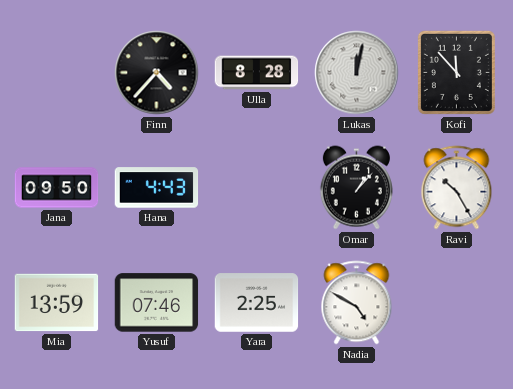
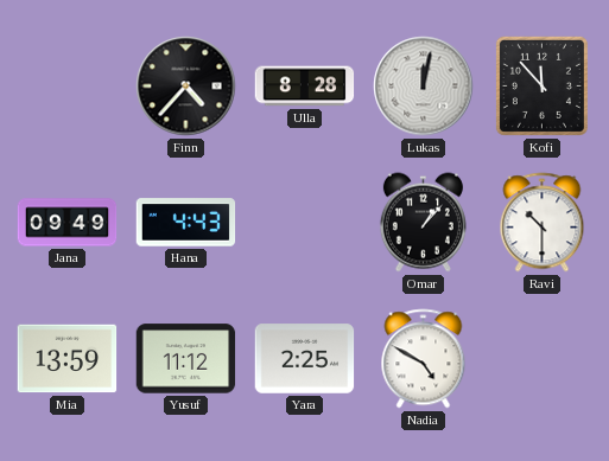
Jana: 09:50 -> 09:49
Ravi: 10:25 -> 10:30
Yusuf: 07:46 -> 11:12
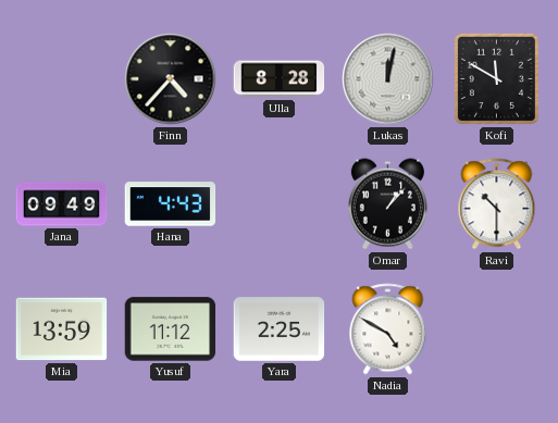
Kofi: 11:53 -> 11:50
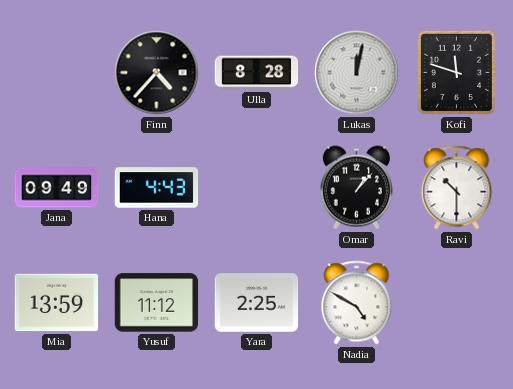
Kofi: 11:50 -> 11:48
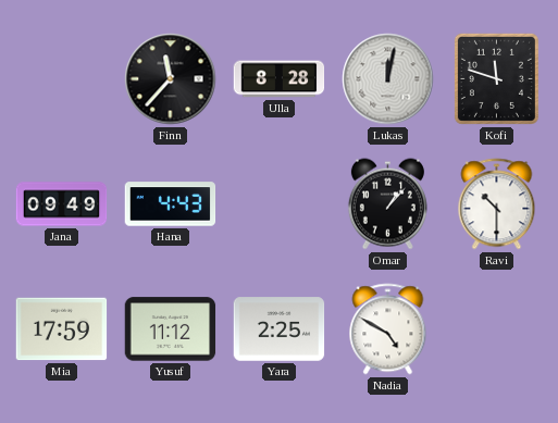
Finn: 4:37 -> 11:37
Mia: 13:59 -> 17:59
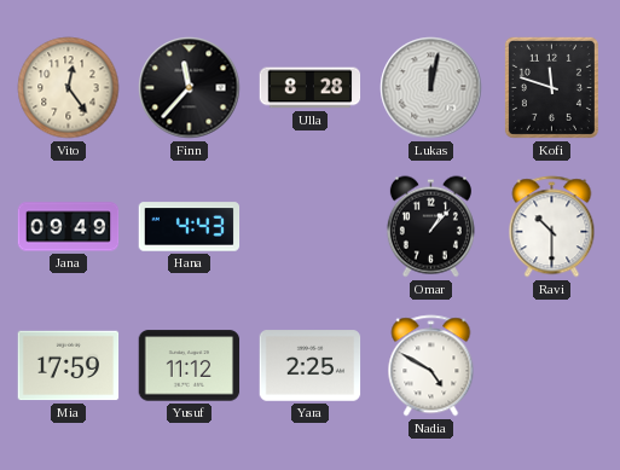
Vito: none -> 12:24
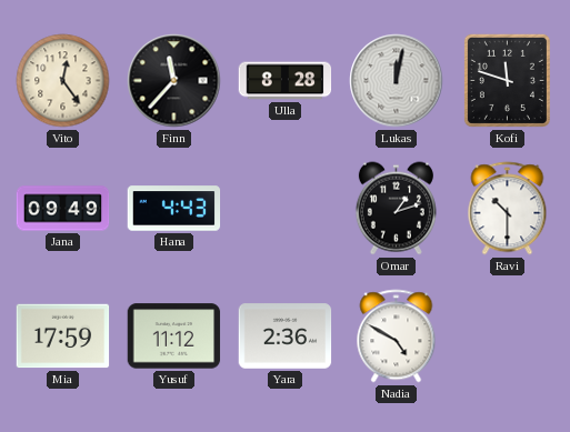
Omar: 1:07 -> 1:12
Yara: 2:25 -> 2:36
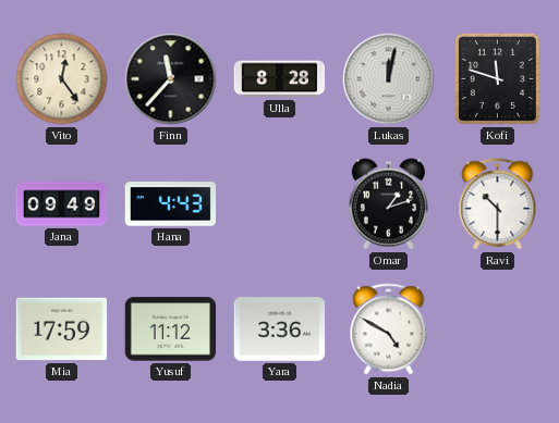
Yara: 2:36 -> 3:36
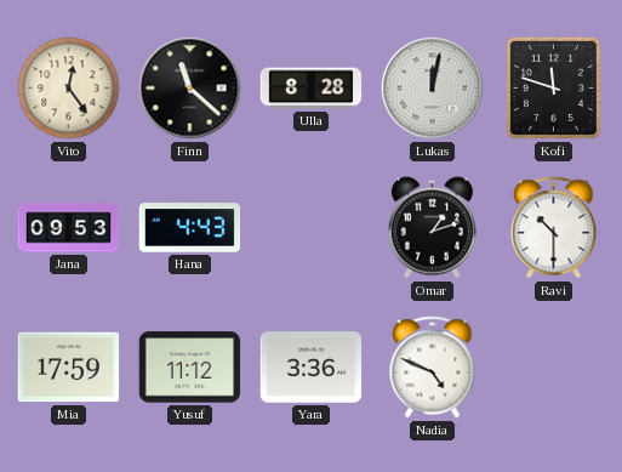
Finn: 11:37 -> 11:22
Jana: 09:49 -> 09:53
Nadia: 4:50 -> 4:49
